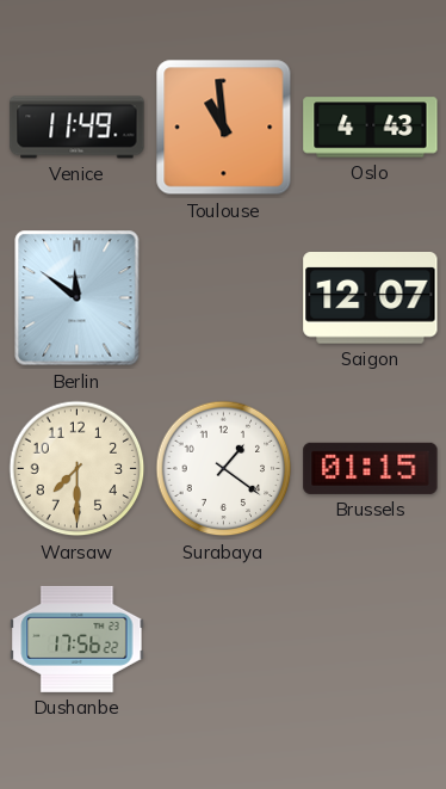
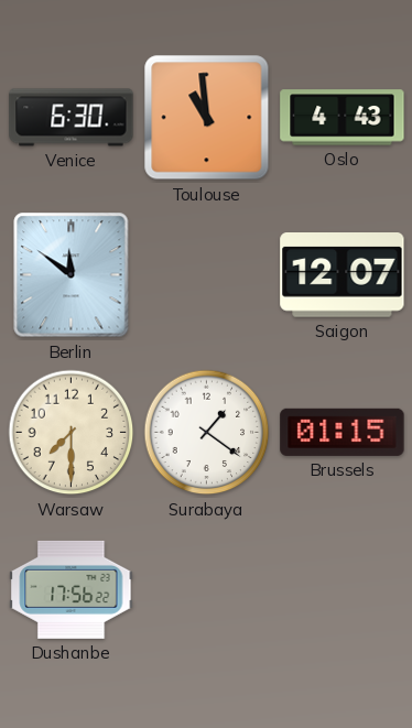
Venice: 11:49 -> 6:30
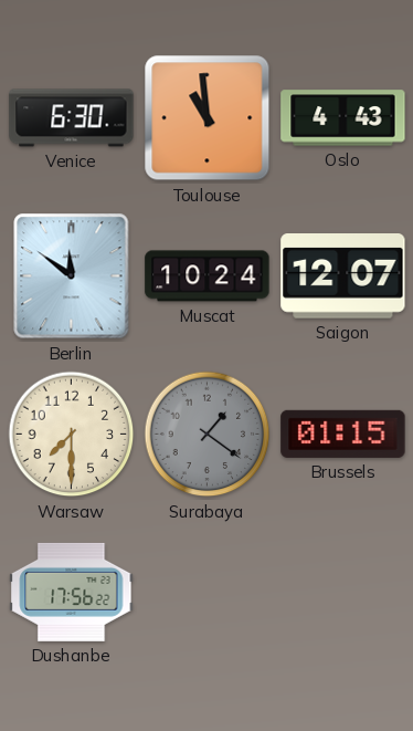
Muscat: none -> 10:24
Surabaya dial: white -> grey
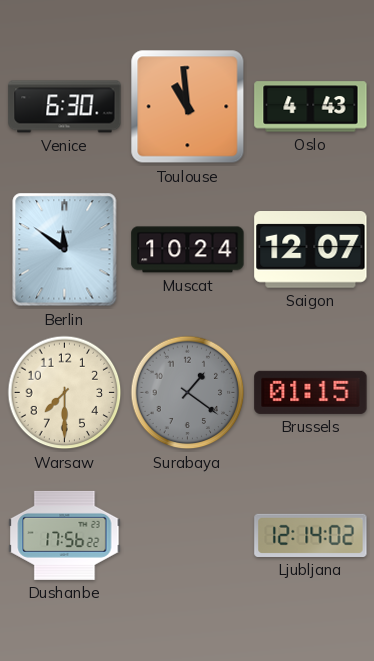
Ljubljana: none -> 12:14
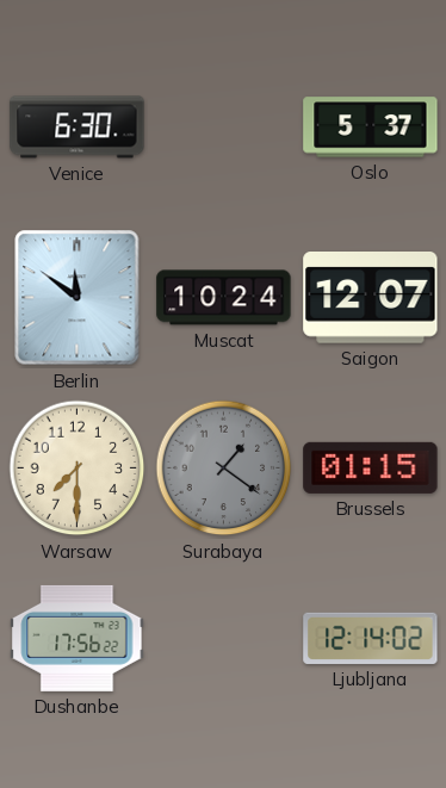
Toulouse: 10:59 -> none
Oslo: 4:43 -> 5:37
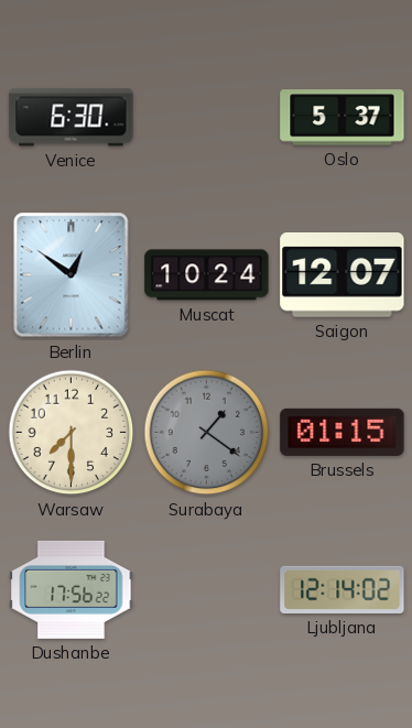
Berlin: 11:51 -> 12:51
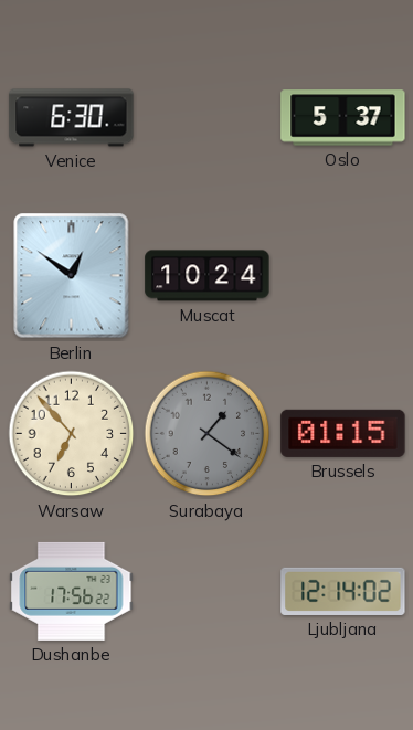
Saigon: 12:07 -> none
Warsaw: 7:30 -> 6:53
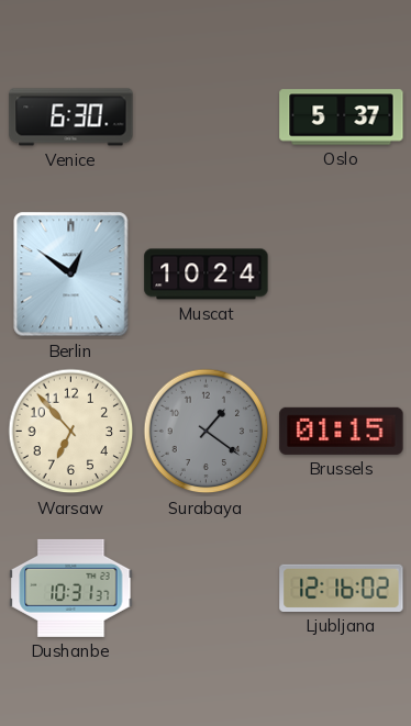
Dushanbe: 17:56 -> 10:31
Ljubljana: 12:14 -> 12:16
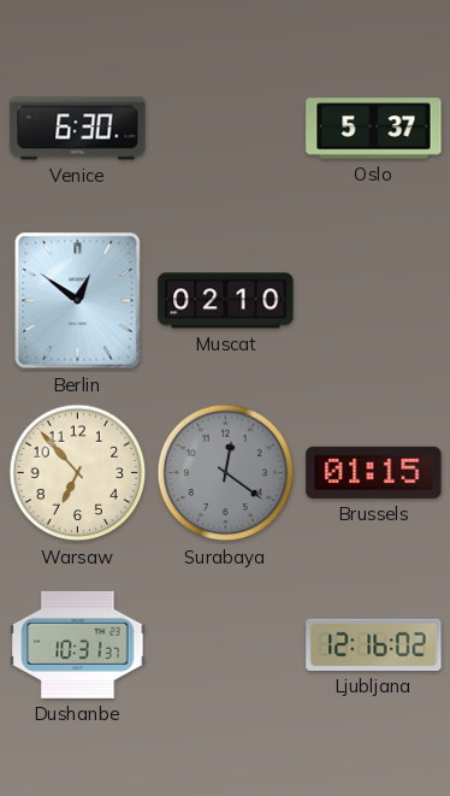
Muscat: 10:24 -> 02:10
Surabaya: 1:21 -> 12:21
